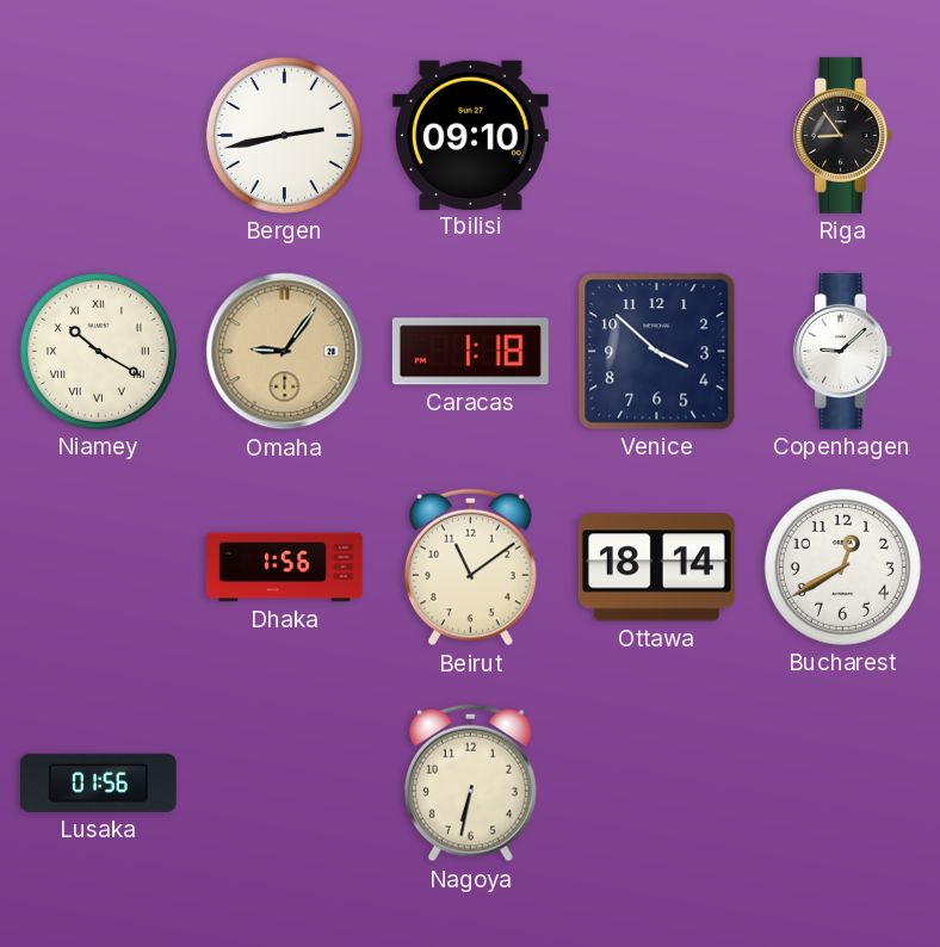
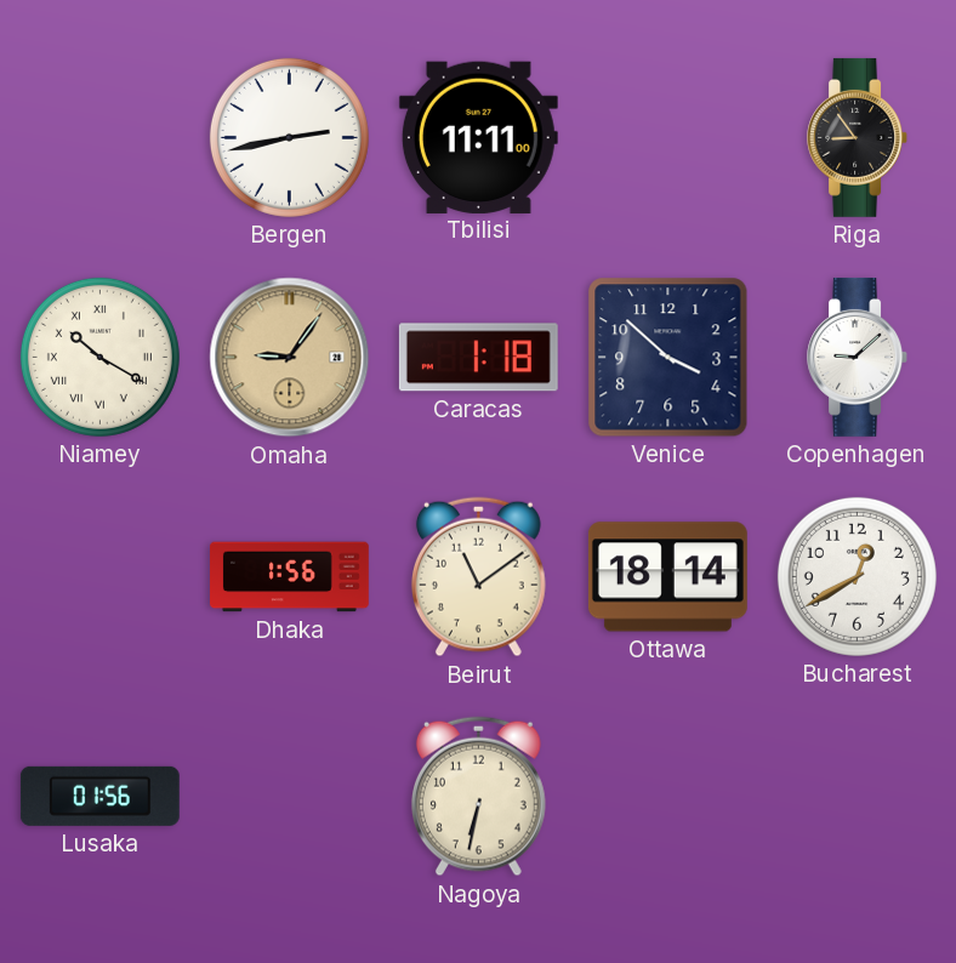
Tbilisi: 09:10 -> 11:11
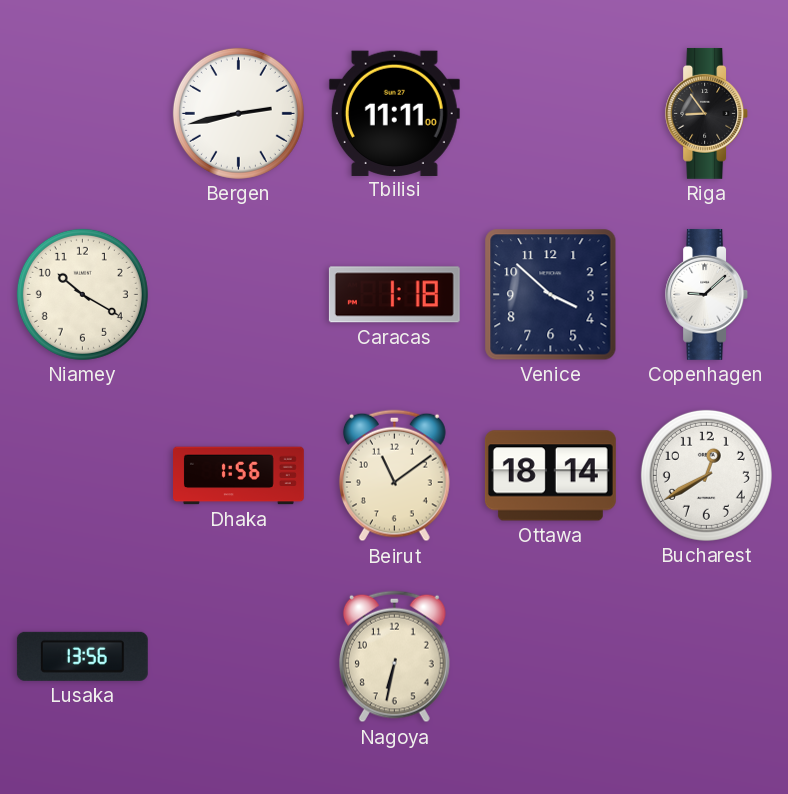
Niamey numerals: Roman -> Arabic
Omaha: 9:06 -> none
Lusaka: 01:56 -> 13:56
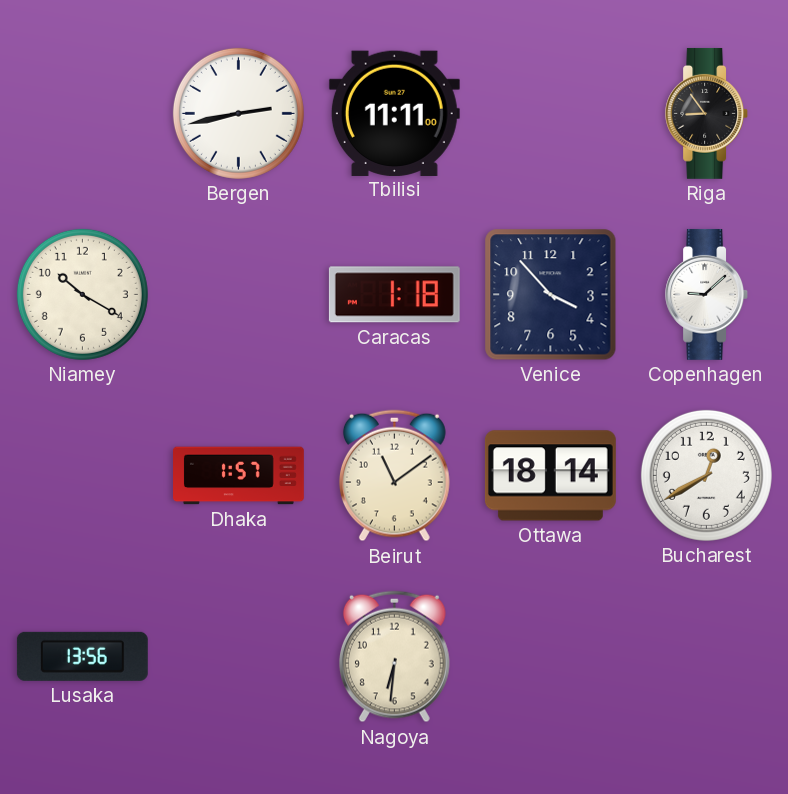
Venice: 3:52 -> 3:53
Dhaka: 1:56 -> 1:57
Nagoya: 6:32 -> 6:31
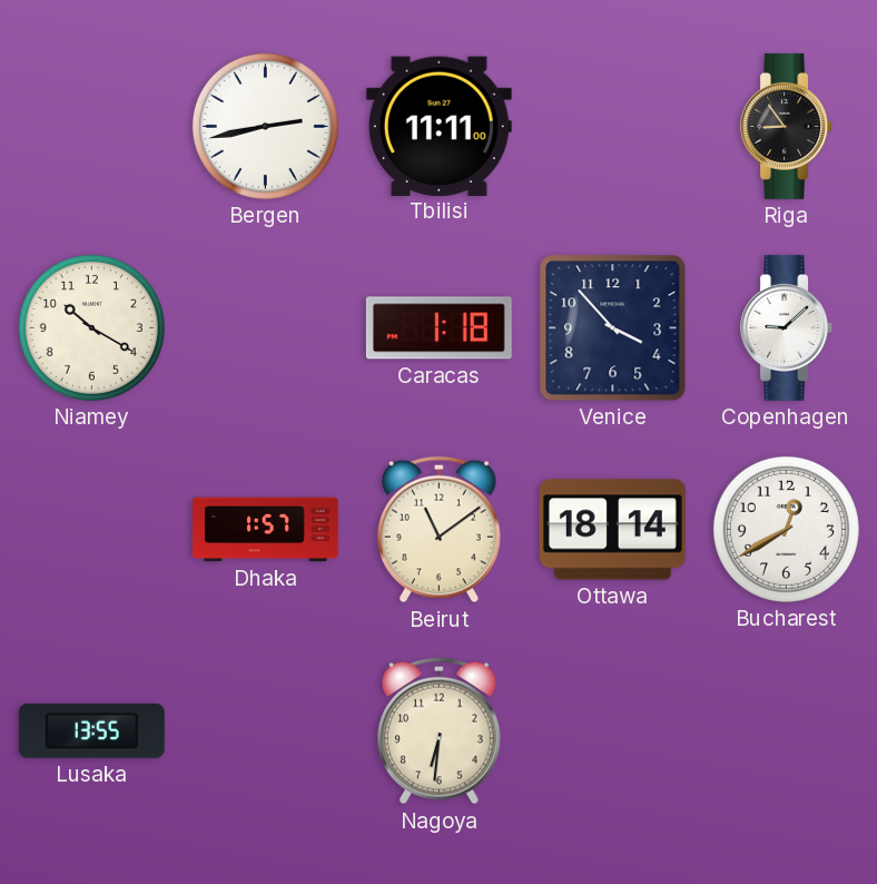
Lusaka: 13:56 -> 13:55
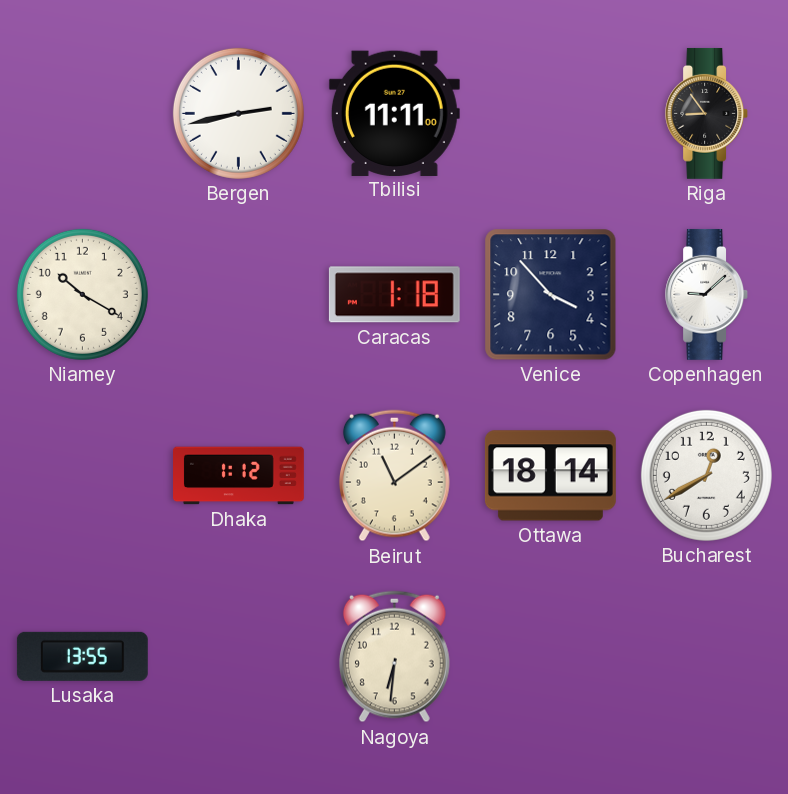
Dhaka: 1:57 -> 1:12
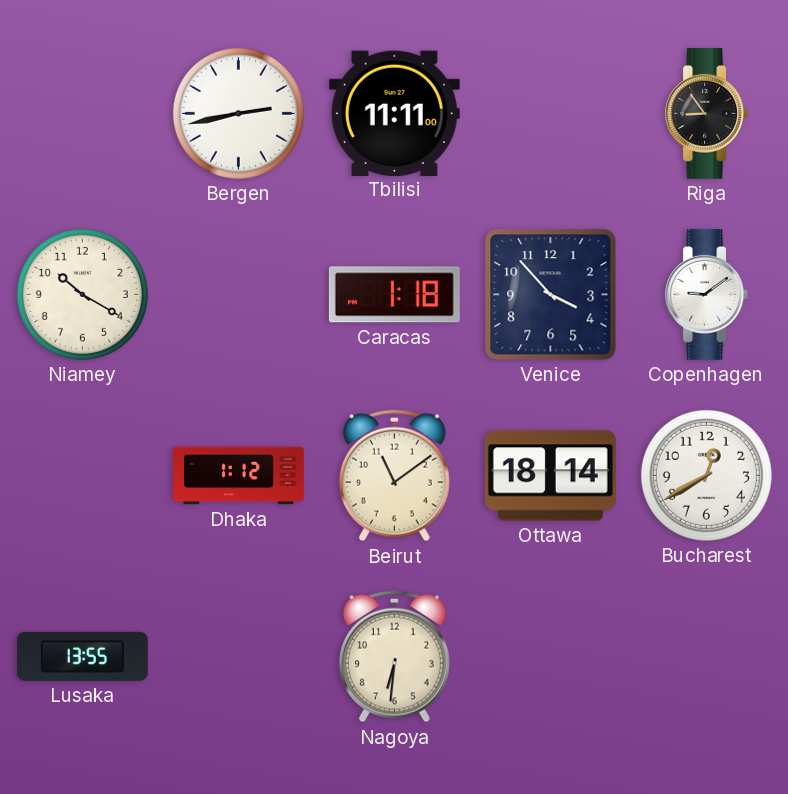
Copenhagen: 9:08 -> 9:09
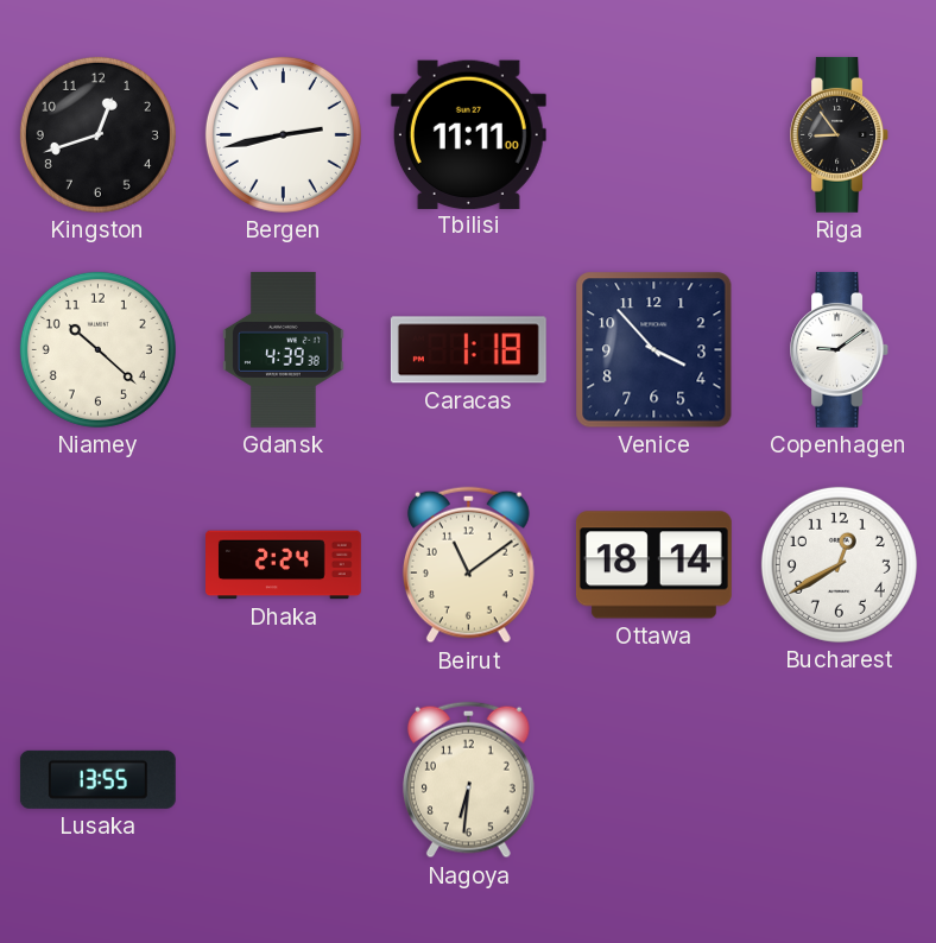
Kingston: none -> 12:42
Niamey: 10:20 -> 10:22
Gdansk: none -> 4:39
Dhaka: 1:12 -> 2:24
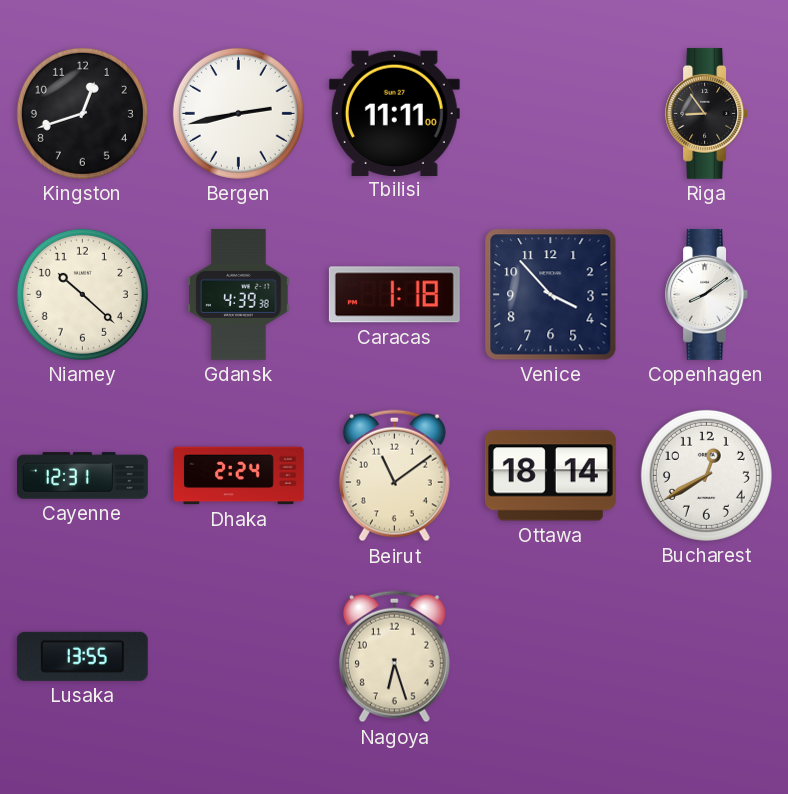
Copenhagen: 9:09 -> 8:09
Cayenne: none -> 12:31
Nagoya: 6:31 -> 6:27
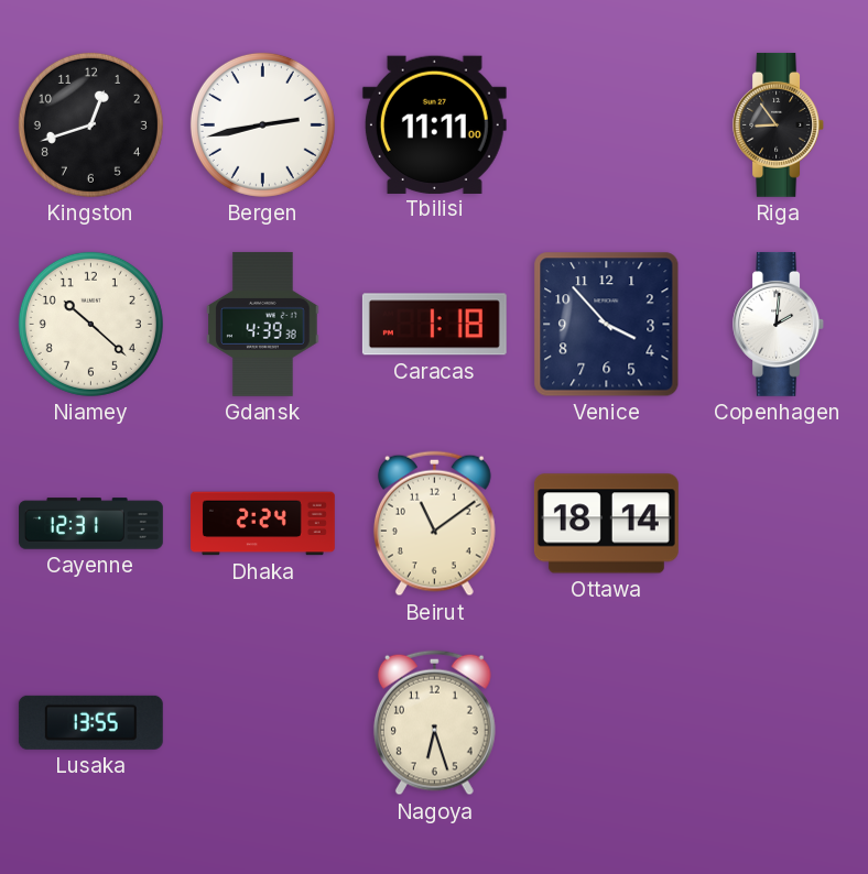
Copenhagen: 8:09 -> 2:01
Bucharest: 12:40 -> none
